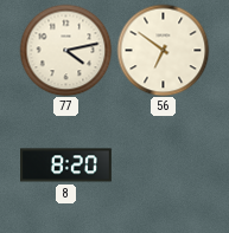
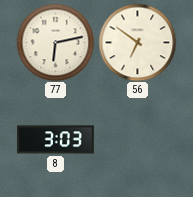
77: 4:13 -> 6:13
8: 8:20 -> 3:03
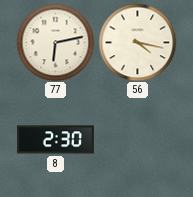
56: 6:51 -> 4:17
8: 3:03 -> 2:30
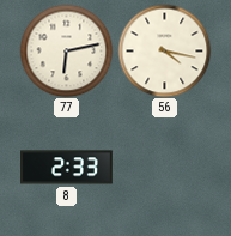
8: 2:30 -> 2:33
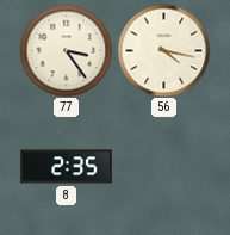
77: 6:13 -> 3:24
8: 2:33 -> 2:35
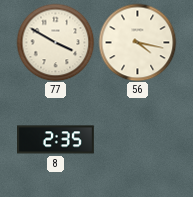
77: 3:24 -> 3:50
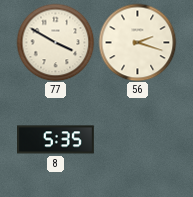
56: 4:17 -> 2:18
8: 2:35 -> 5:35
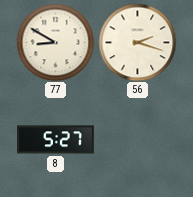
77: 3:50 -> 8:50
8: 5:35 -> 5:27
